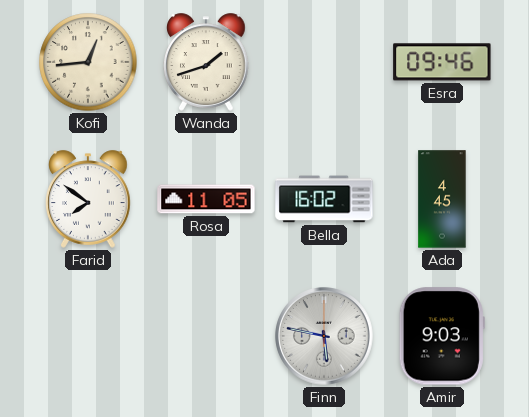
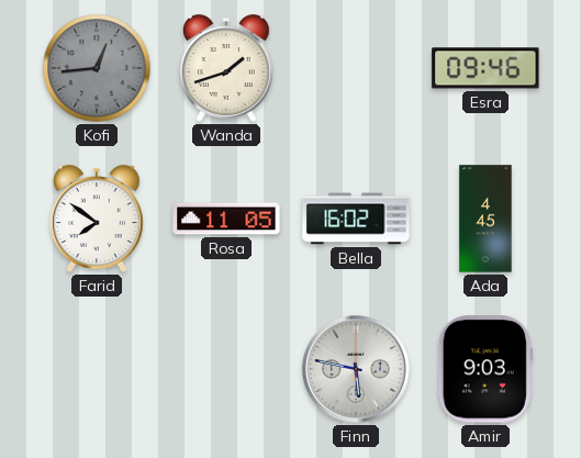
Kofi dial: cream -> grey
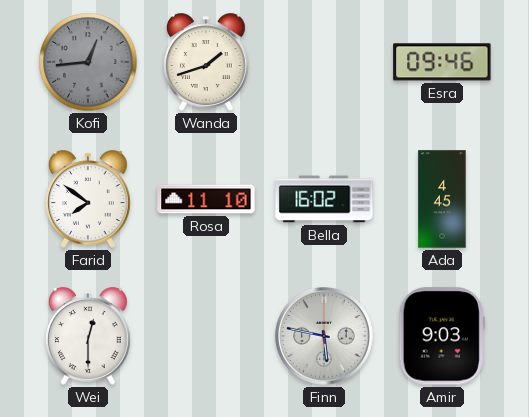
Rosa: 11:05 -> 11:10
Wei: none -> 12:30
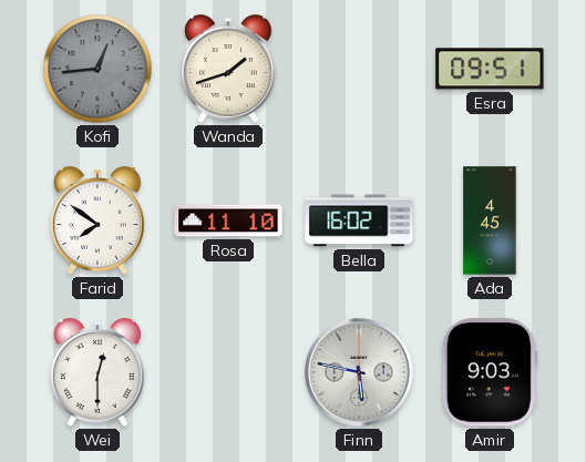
Esra: 09:46 -> 09:51
